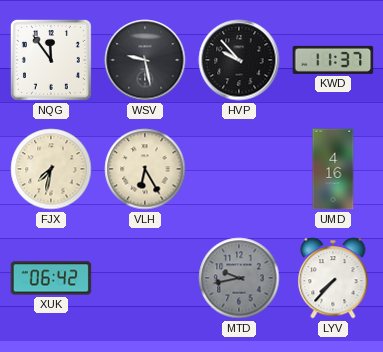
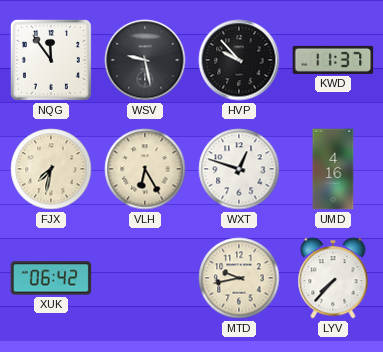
WXT: none -> 12:48
MTD dial: grey -> cream
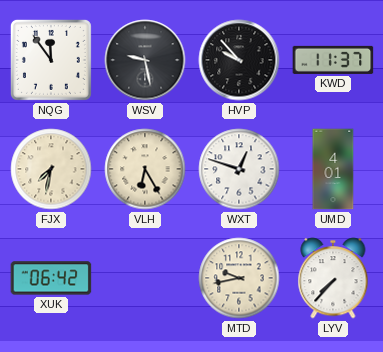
UMD: 4:16 -> 4:01
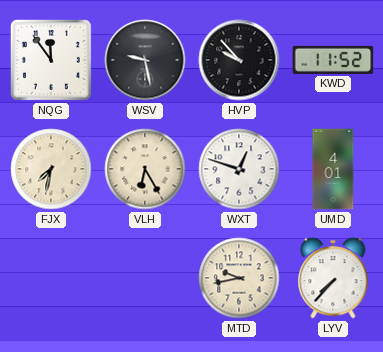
KWD: 11:37 -> 11:52
XUK: 06:42 -> none
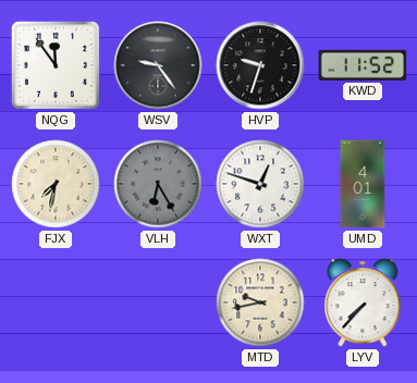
WSV: 9:28 -> 9:24
HVP: 9:53 -> 9:33
VLH dial: cream -> grey
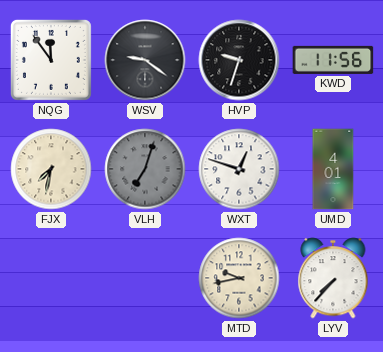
WSV: 9:24 -> 9:21
KWD: 11:52 -> 11:56
VLH: 6:25 -> 7:03
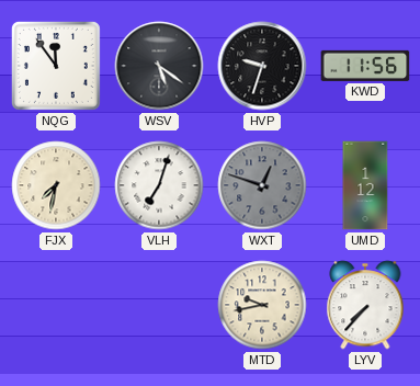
WSV: 9:21 -> 5:21
VLH dial: grey -> white
WXT dial: white -> grey
UMD: 4:01 -> 1:12
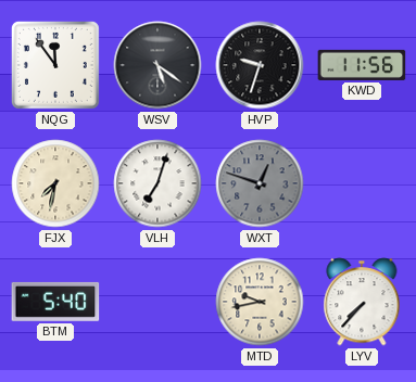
UMD: 1:12 -> none
BTM: none -> 5:40
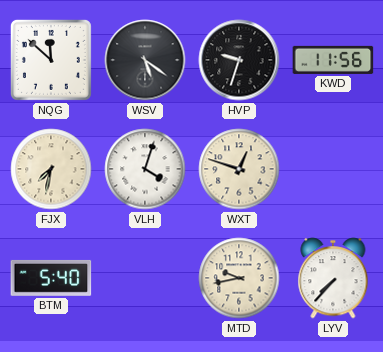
NQG: 11:54 -> 11:52
VLH: 7:03 -> 4:03
WXT dial: grey -> cream
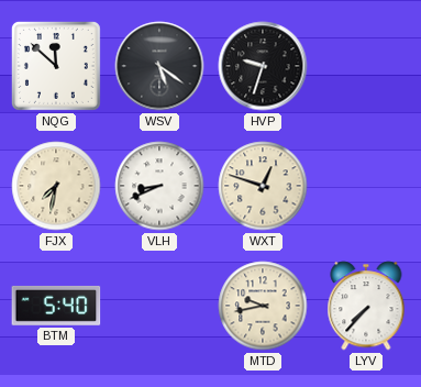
KWD: 11:56 -> none
VLH: 4:03 -> 8:41
